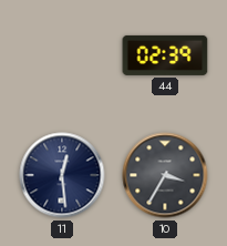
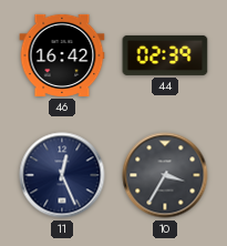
46: none -> 16:42
11: 12:29 -> 12:26
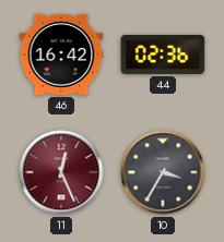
44: 02:39 -> 02:36
11 dial: navy -> burgundy
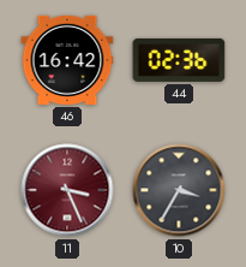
11: 12:26 -> 3:26
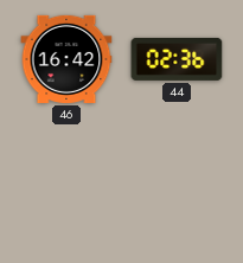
11: 3:26 -> none
10: 3:35 -> none
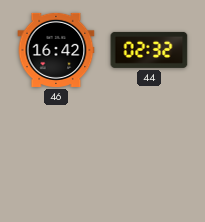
44: 02:36 -> 02:32
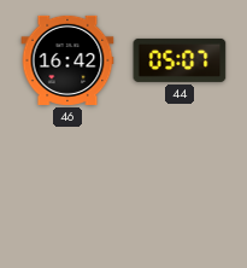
44: 02:32 -> 05:07
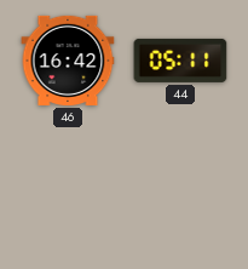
44: 05:07 -> 05:11
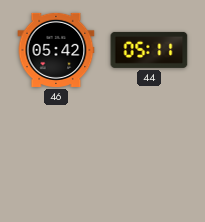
46: 16:42 -> 05:42
